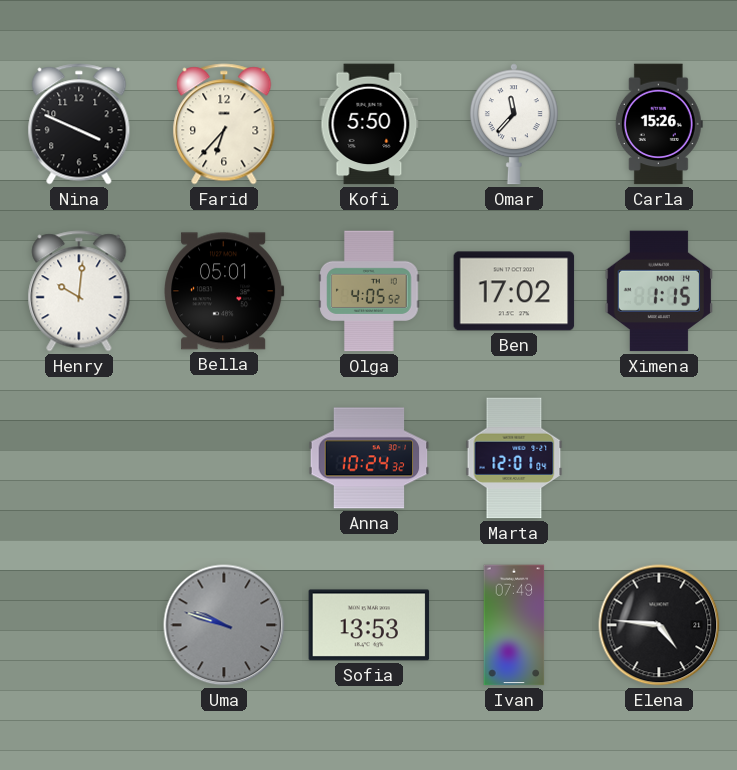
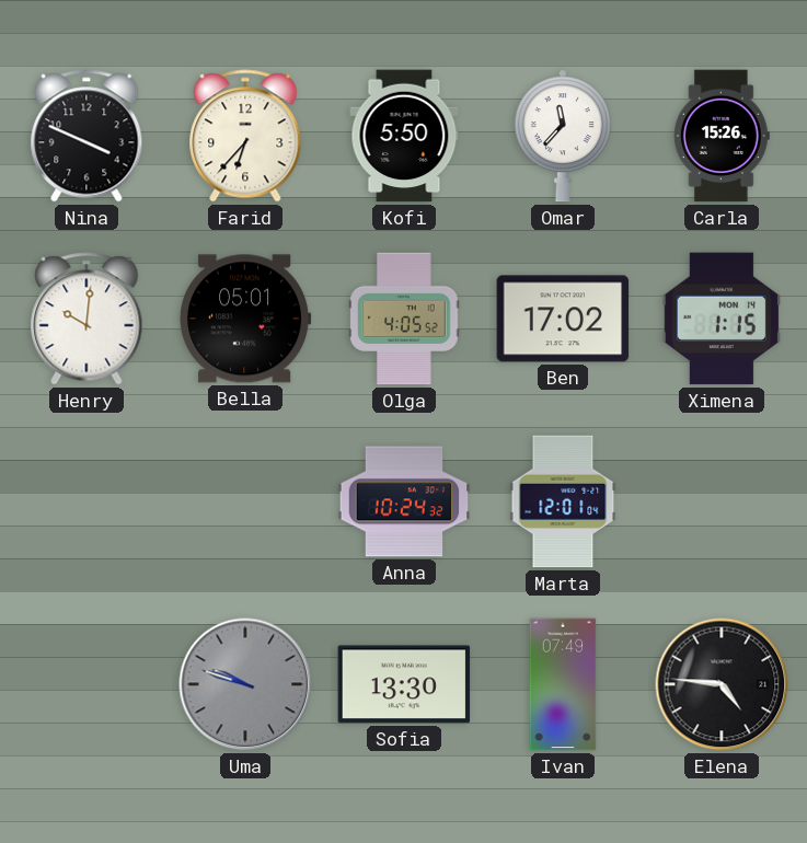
Sofia: 13:53 -> 13:30
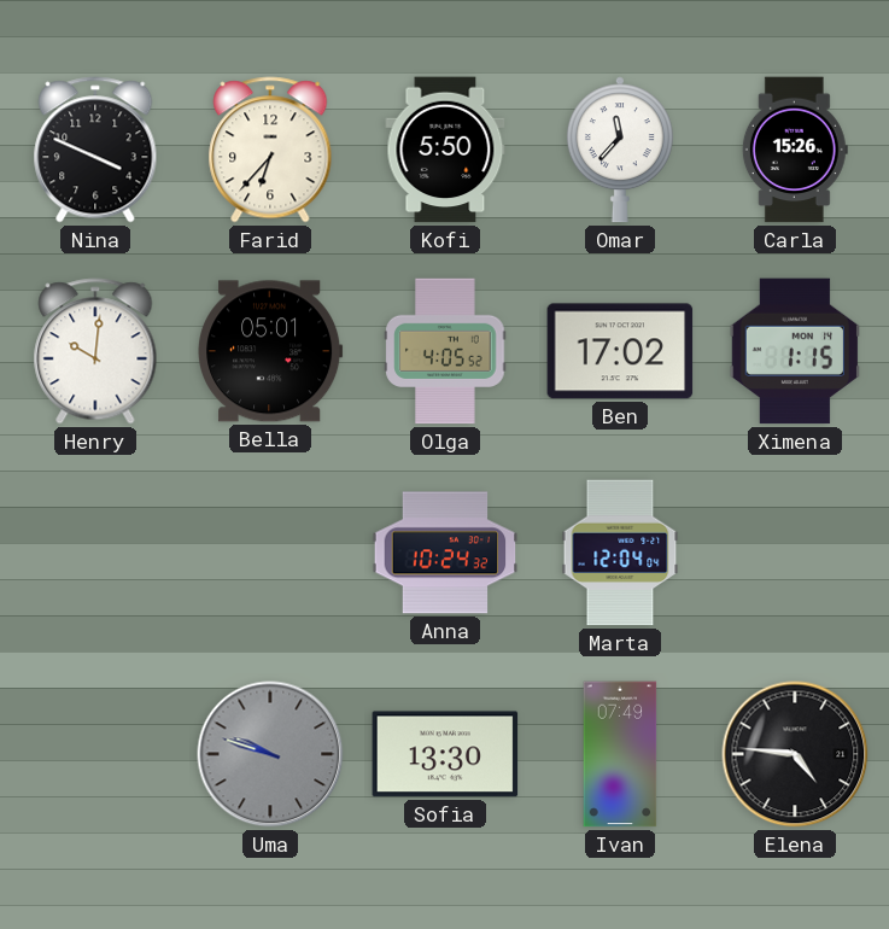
Marta: 12:01 -> 12:04
